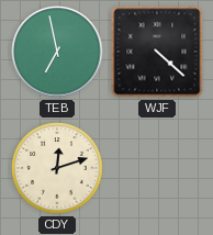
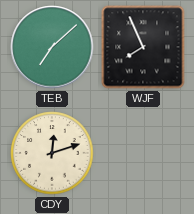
TEB: 6:58 -> 7:08
WJF: 4:22 -> 7:56
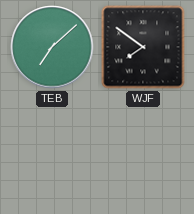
WJF: 7:56 -> 7:51
CDY: 12:12 -> none
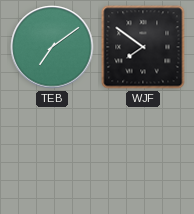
TEB: 7:08 -> 7:09
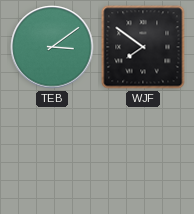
TEB: 7:09 -> 3:09
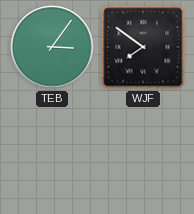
TEB: 3:09 -> 3:06
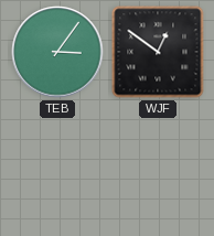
WJF: 7:51 -> 12:51
